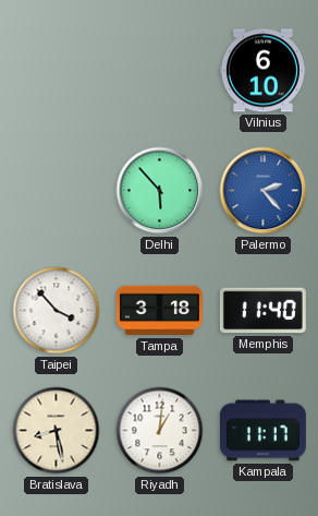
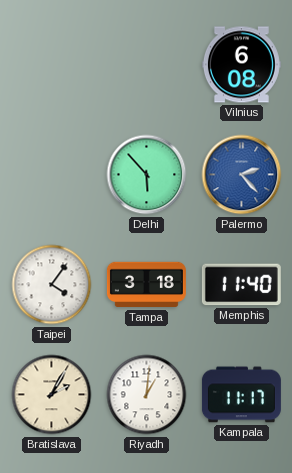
Vilnius: 6:10 -> 6:08
Taipei: 3:53 -> 4:06
Bratislava: 8:28 -> 2:05
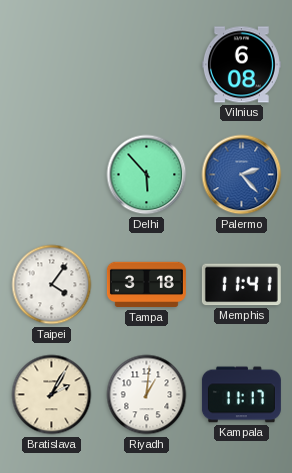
Memphis: 11:40 -> 11:41
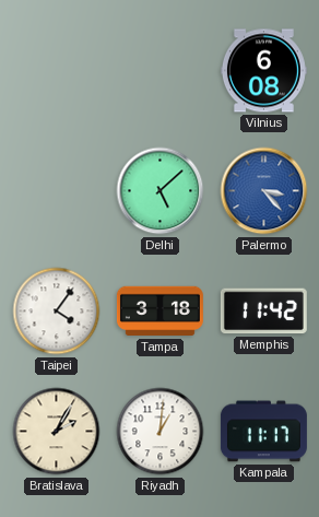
Delhi: 5:53 -> 5:08
Palermo: 2:23 -> 3:23
Memphis: 11:41 -> 11:42
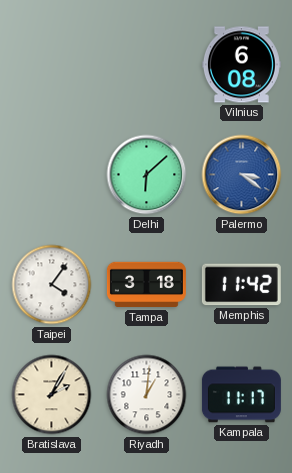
Delhi: 5:08 -> 6:08
Palermo: 3:23 -> 3:21
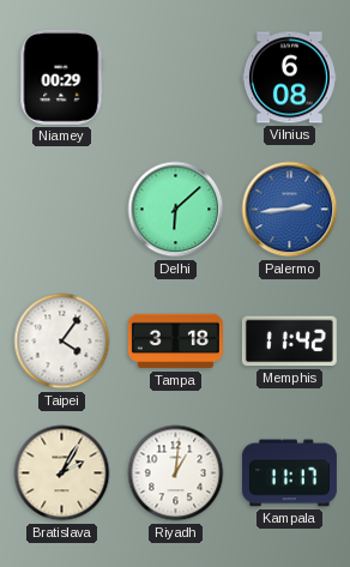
Niamey: none -> 00:29
Palermo: 3:21 -> 2:44
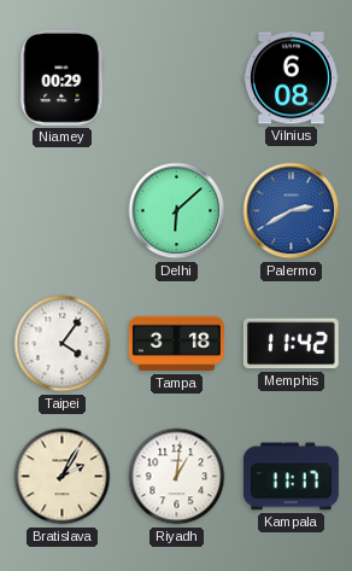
Palermo: 2:44 -> 2:40
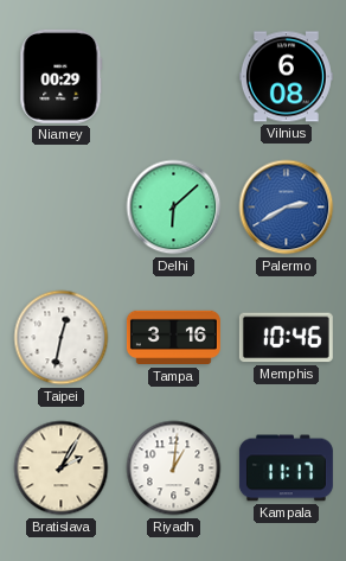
Taipei: 4:06 -> 12:32
Tampa: 3:18 -> 3:16
Memphis: 11:42 -> 10:46
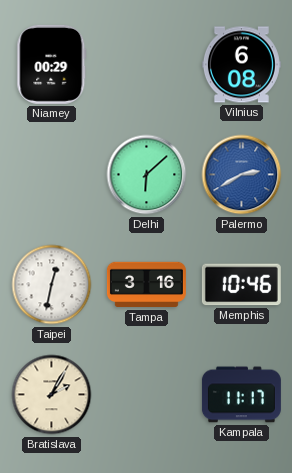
Riyadh: 1:01 -> none
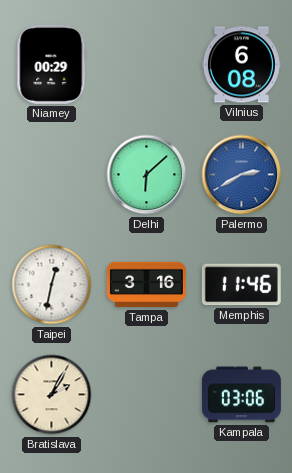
Memphis: 10:46 -> 11:46
Kampala: 11:17 -> 03:06
